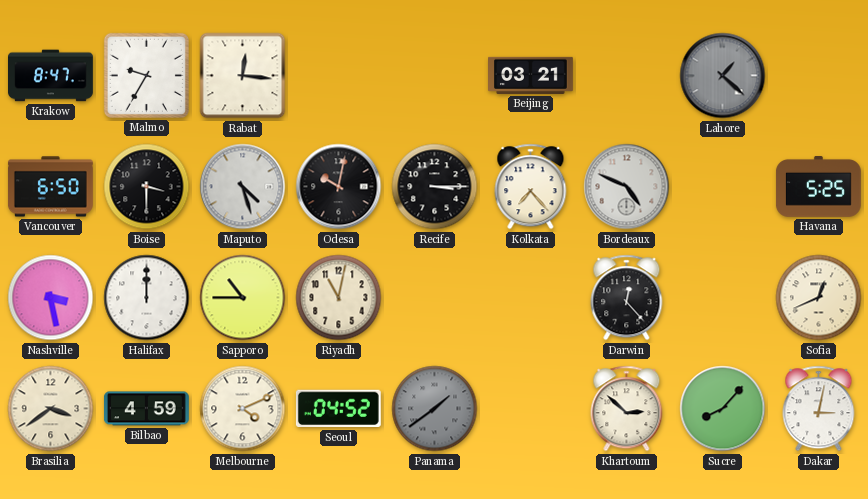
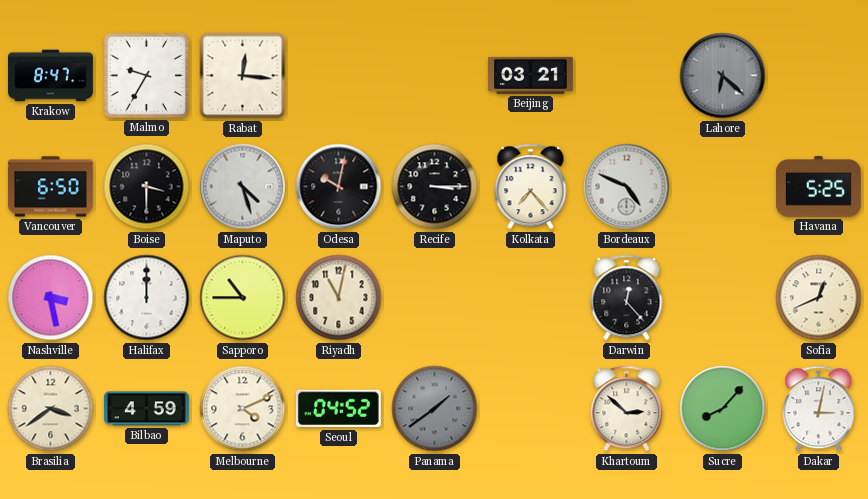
Lahore: 1:22 -> 6:22
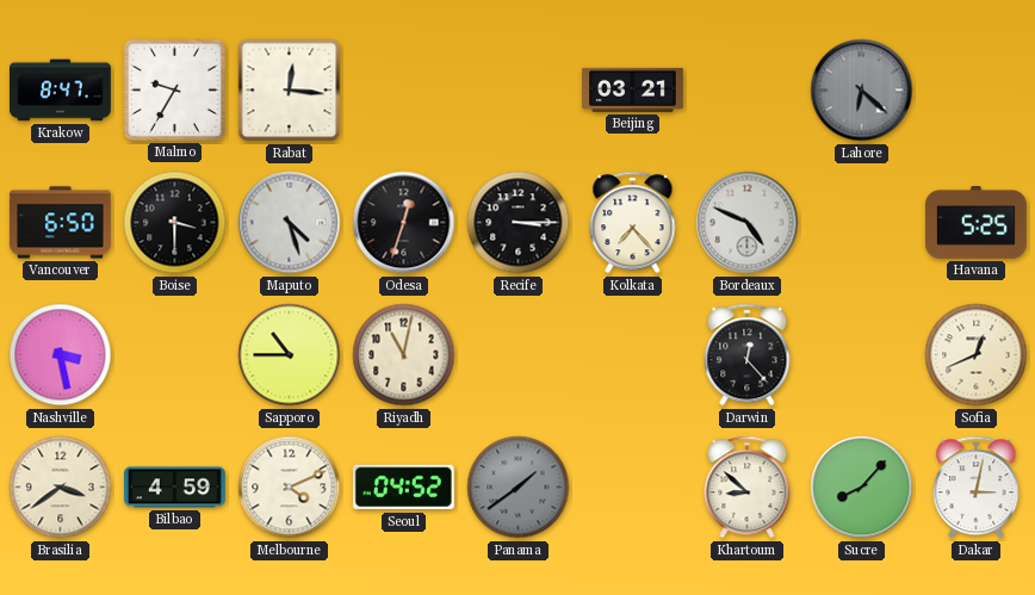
Odesa: 10:02 -> 12:33
Halifax: 12:00 -> none
Khartoum: 2:52 -> 8:52
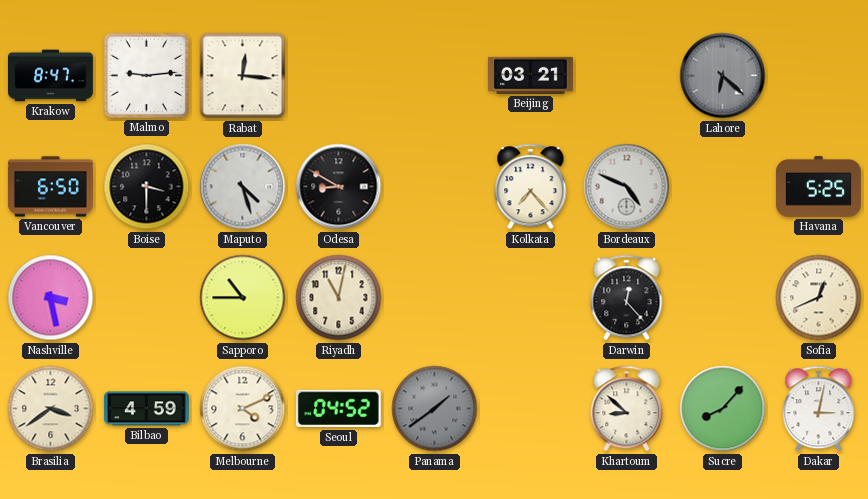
Malmo: 9:35 -> 9:14
Odesa: 12:33 -> 8:50
Recife: 3:15 -> none
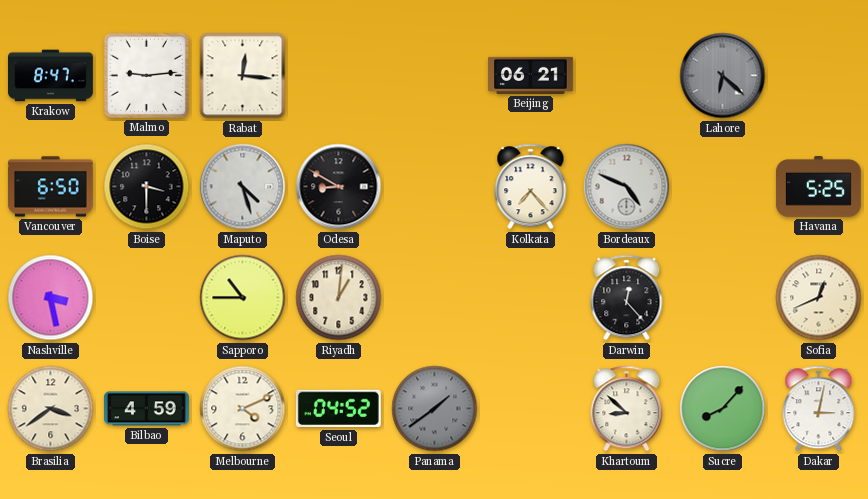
Beijing: 03:21 -> 06:21
Riyadh: 11:02 -> 1:01
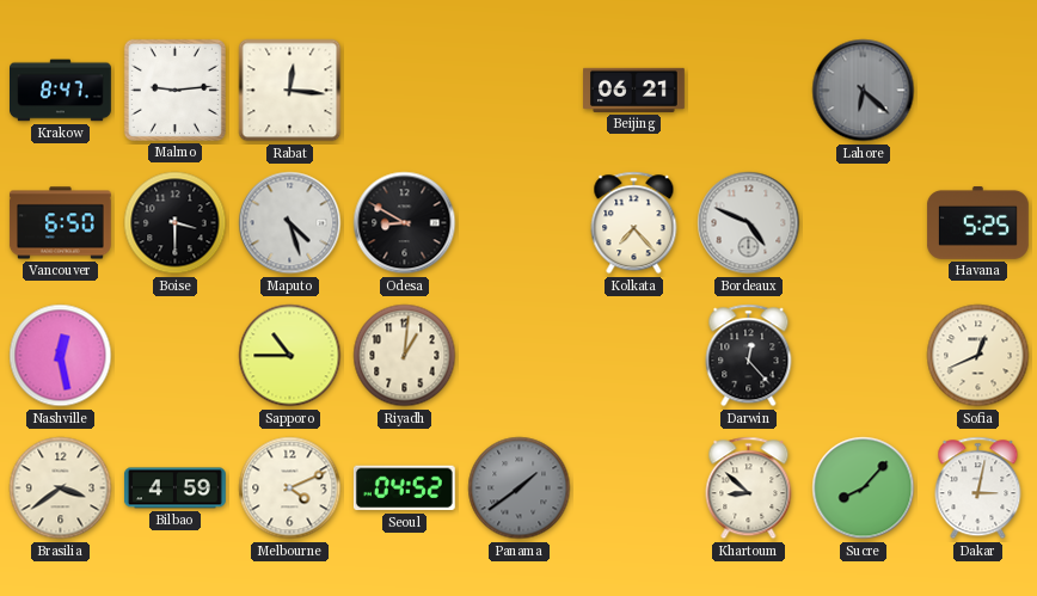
Nashville: 3:28 -> 12:28
